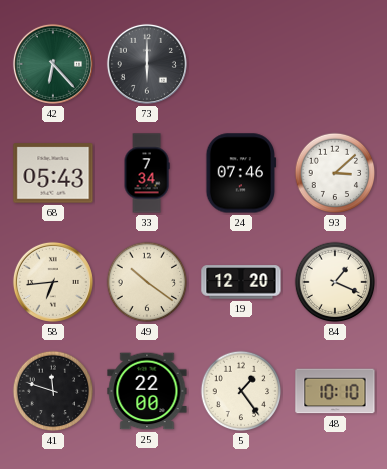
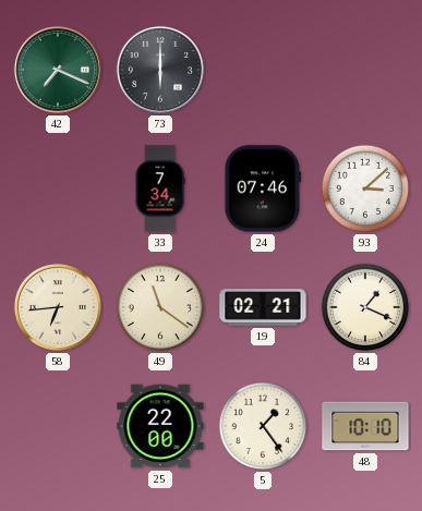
42: 6:23 -> 7:19
68: 05:43 -> none
49: 10:21 -> 11:21
19: 12:20 -> 02:21
41: 11:48 -> none
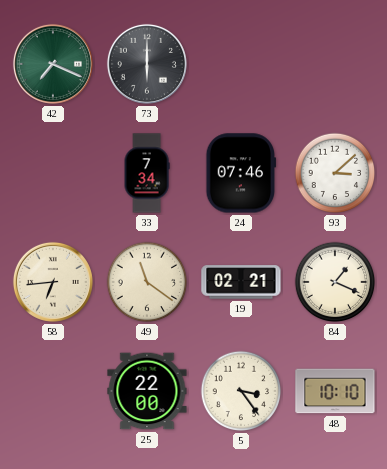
5: 1:24 -> 3:24
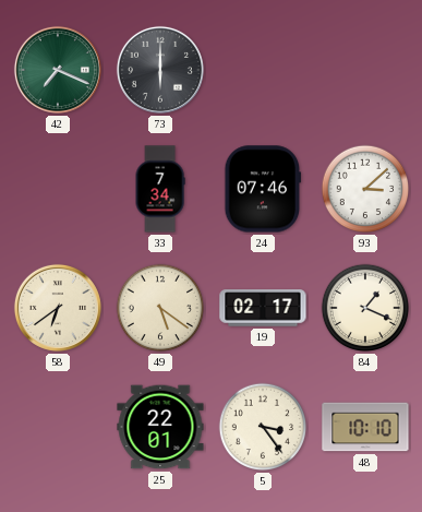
58: 6:44 -> 6:39
49: 11:21 -> 5:21
19: 02:21 -> 02:17
25: 22:00 -> 22:01
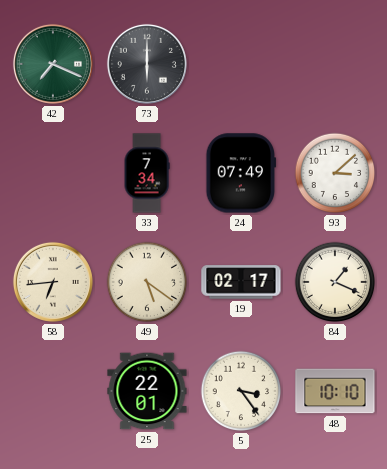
24: 07:46 -> 07:49
58: 6:39 -> 6:44
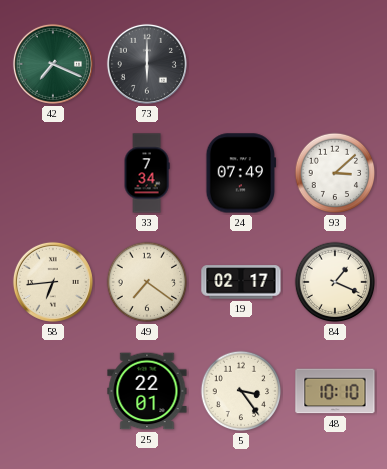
49: 5:21 -> 7:21
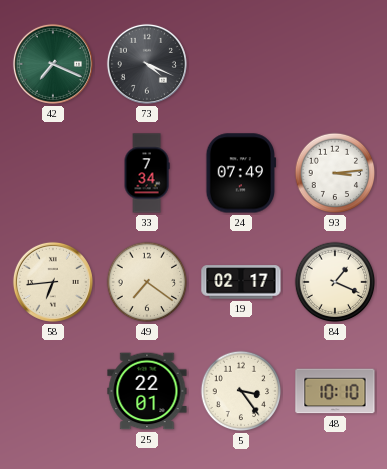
73: 6:00 -> 4:19
93: 3:08 -> 3:14
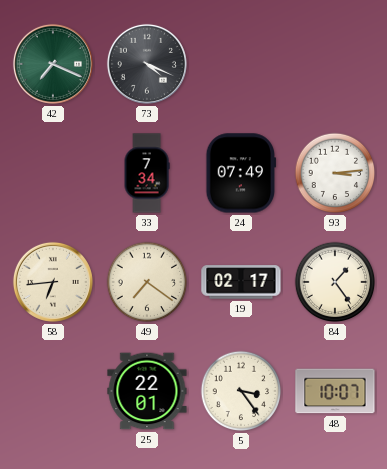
84: 1:19 -> 1:24
48: 10:10 -> 10:07
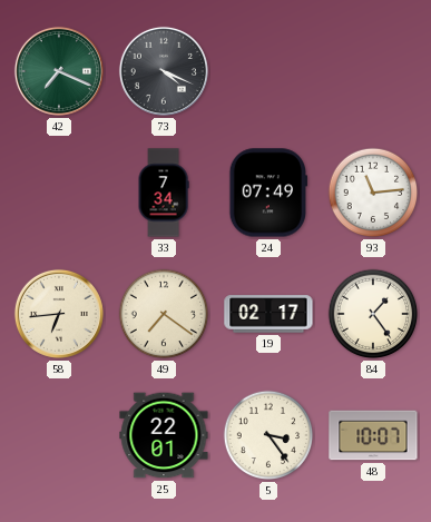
93: 3:14 -> 11:14
